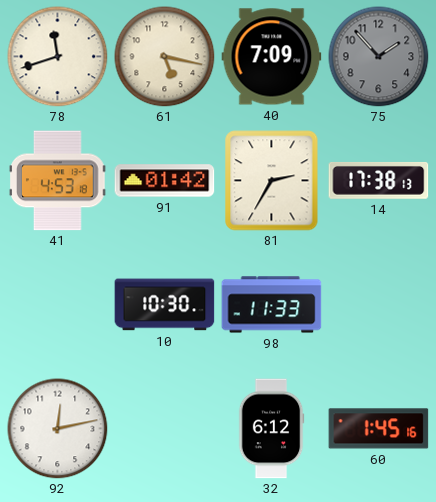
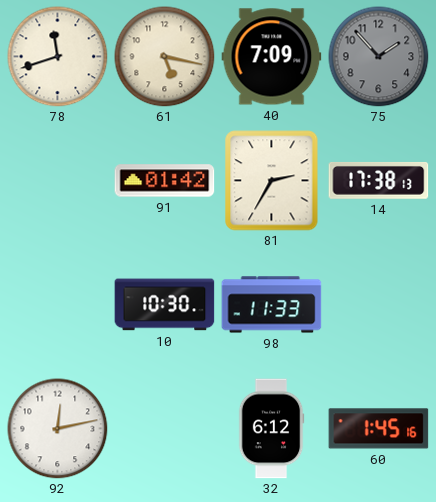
41: 4:53 -> none
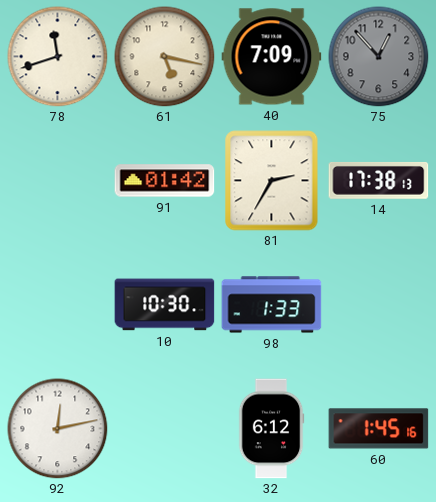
75: 1:53 -> 12:53
98: 11:33 -> 1:33
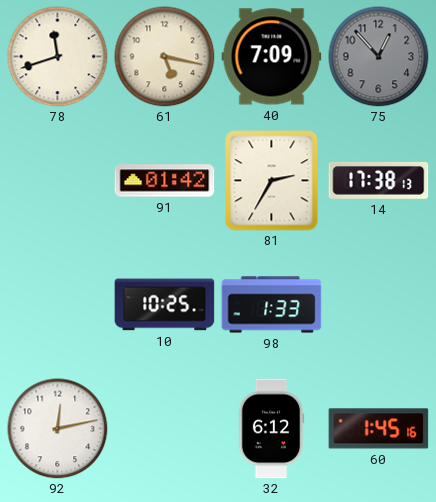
10: 10:30 -> 10:25
